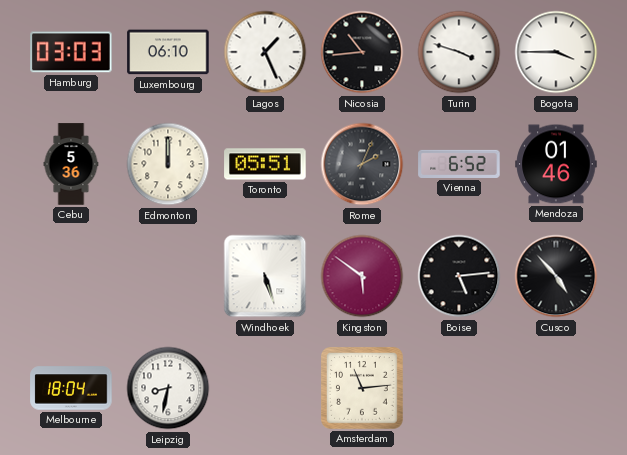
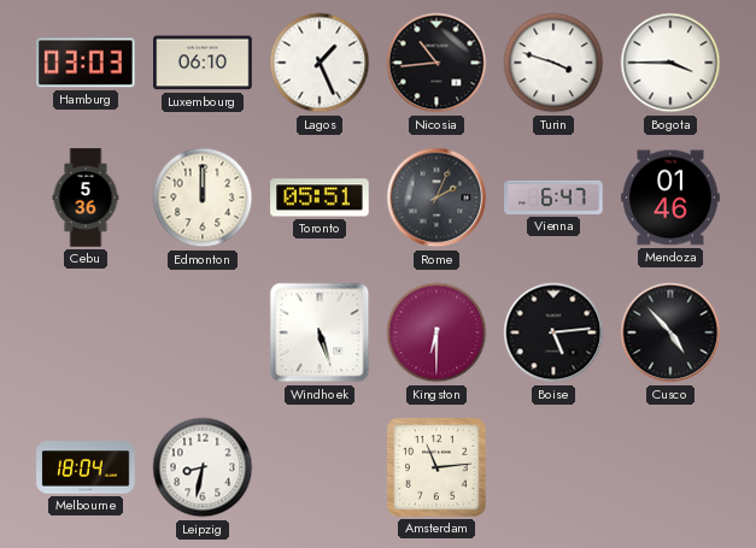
Vienna: 6:52 -> 6:47
Kingston: 5:51 -> 6:30
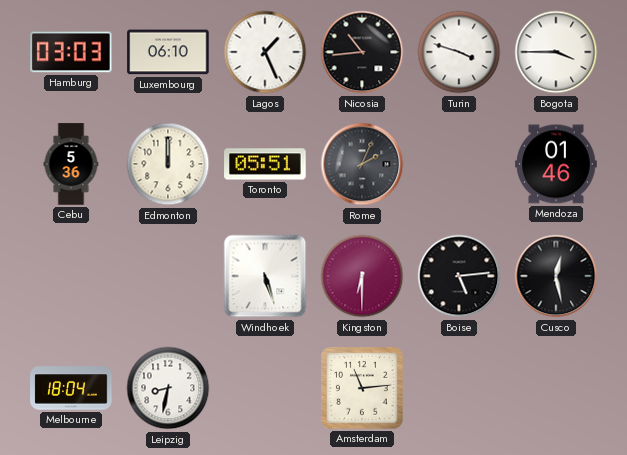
Vienna: 6:47 -> none
Cusco: 4:53 -> 12:28
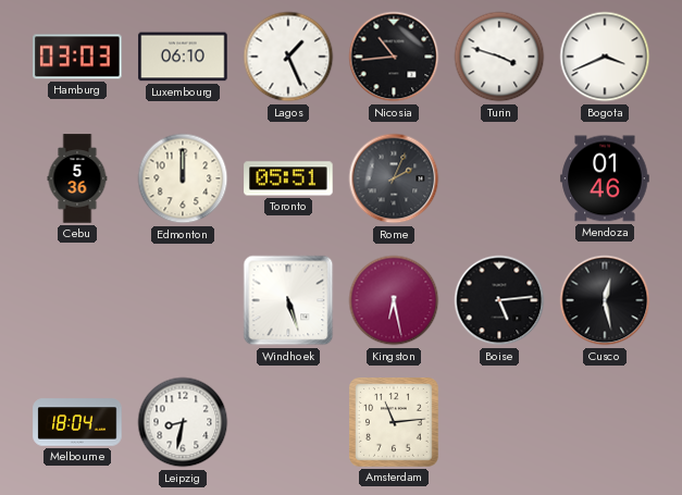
Bogota: 3:45 -> 3:41
Kingston: 6:30 -> 6:28
